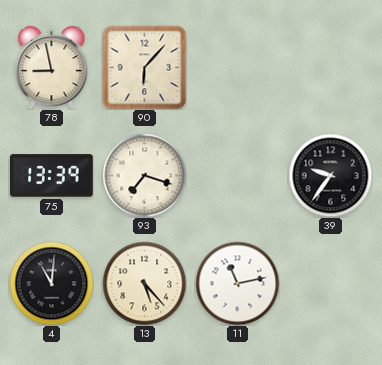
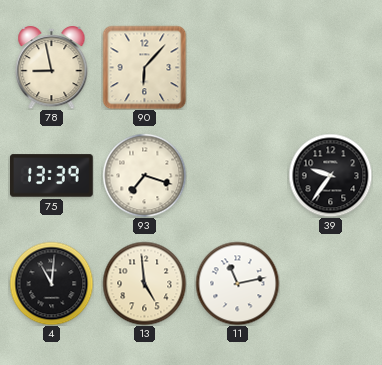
13: 5:23 -> 4:59
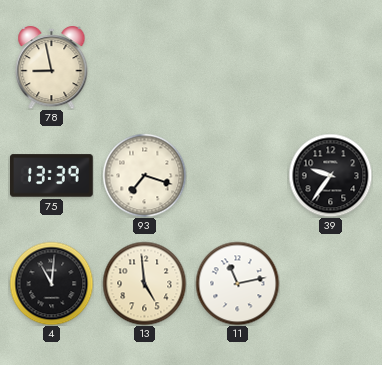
90: 6:07 -> none
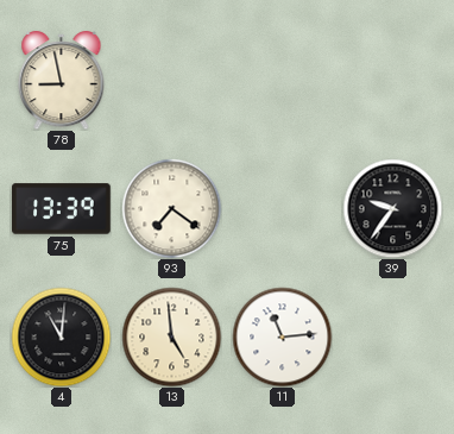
93: 7:18 -> 7:21
11: 11:13 -> 11:14
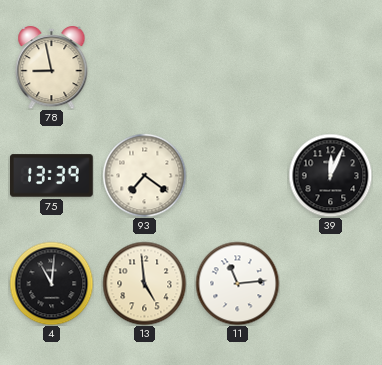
39: 9:36 -> 12:04
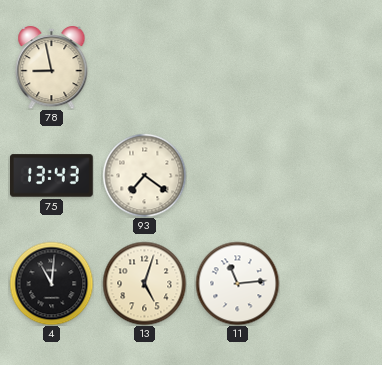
75: 13:39 -> 13:43
39: 12:04 -> none
13: 4:59 -> 5:03
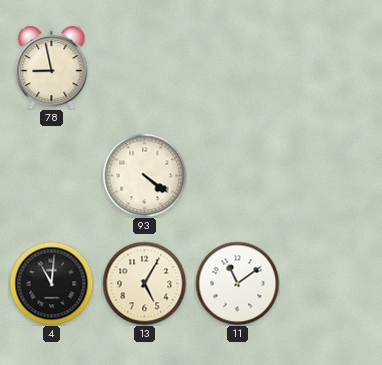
75: 13:43 -> none
93: 7:21 -> 4:21
13: 5:03 -> 5:05
11: 11:14 -> 11:09
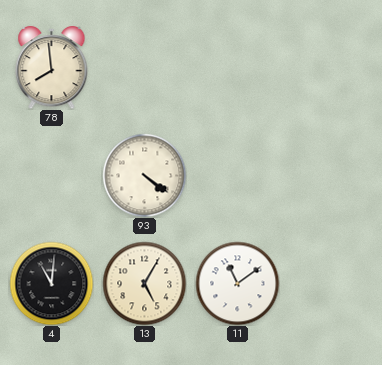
78: 8:58 -> 7:59
